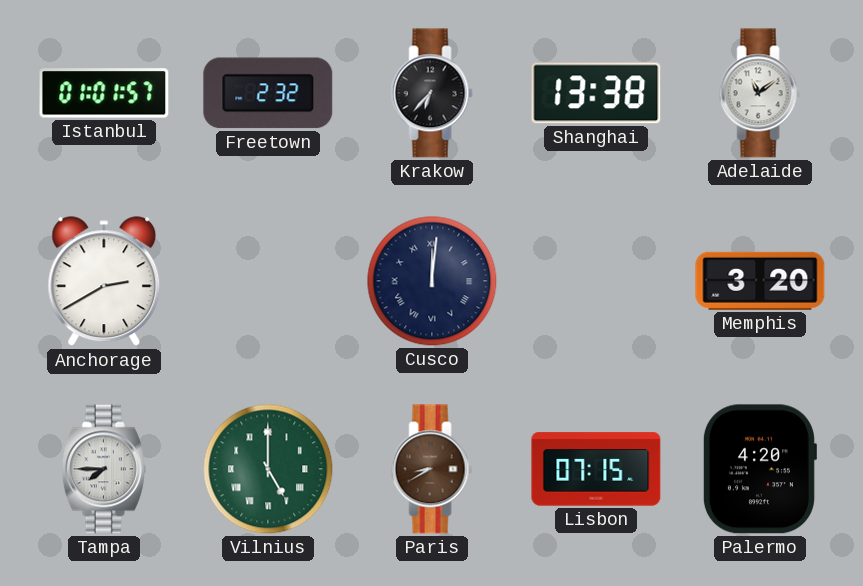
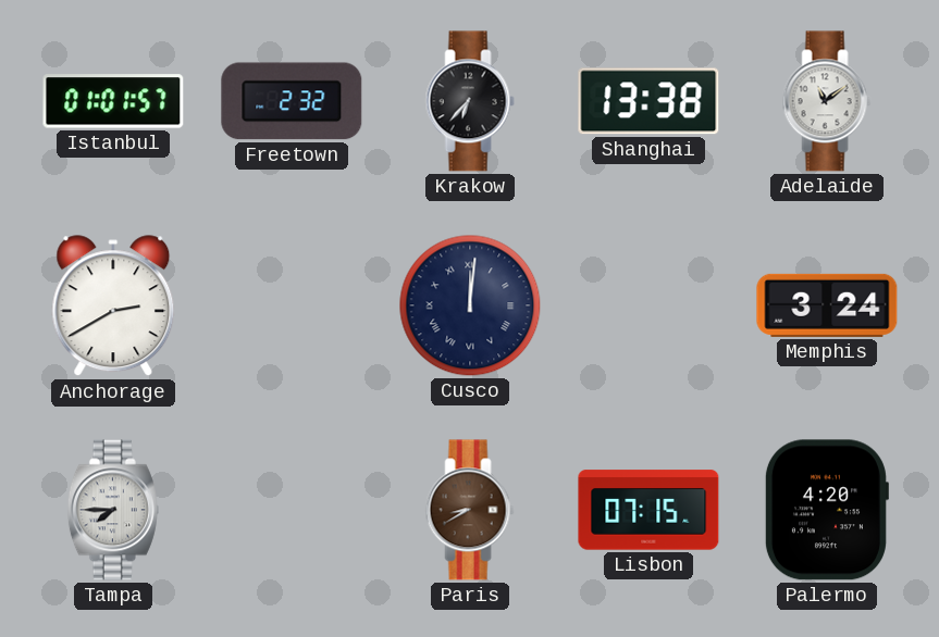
Memphis: 3:20 -> 3:24
Vilnius: 5:00 -> none
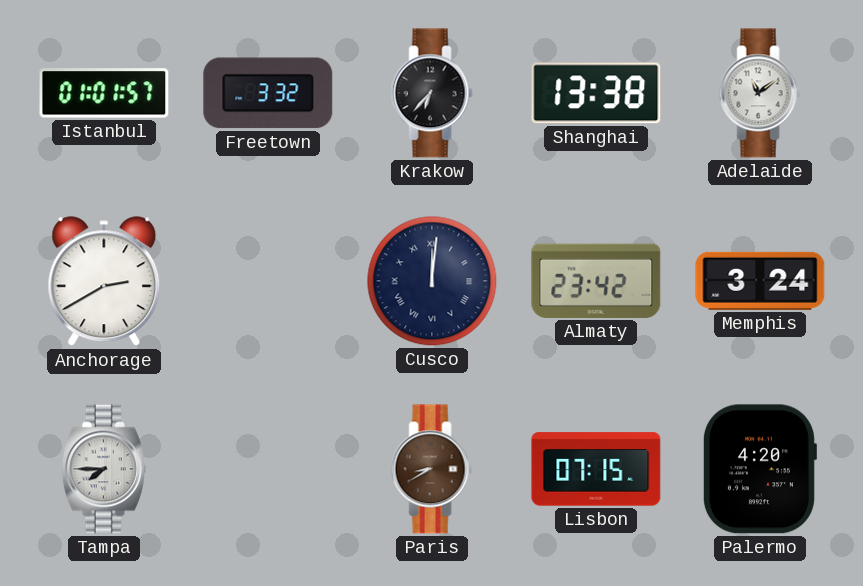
Freetown: 2:32 -> 3:32
Almaty: none -> 23:42
